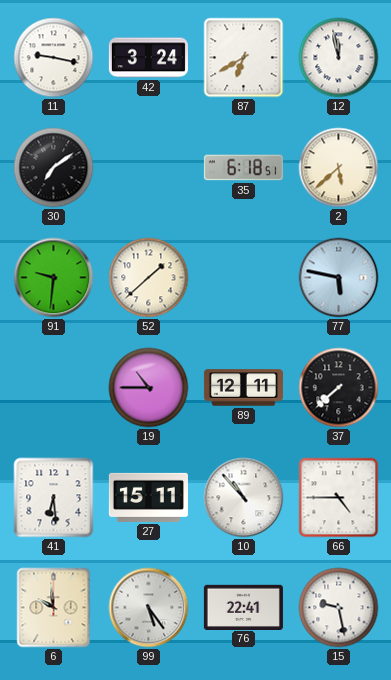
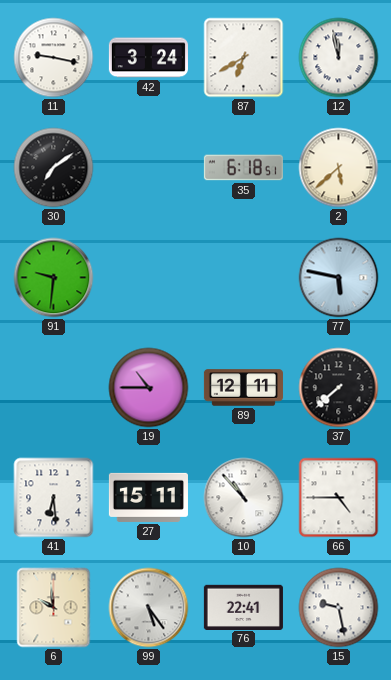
52: 1:38 -> none
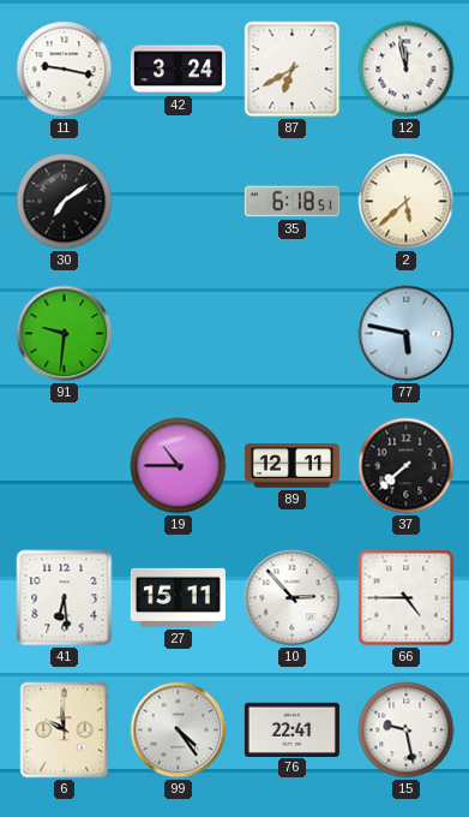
10: 10:53 -> 2:53
99: 5:24 -> 4:24
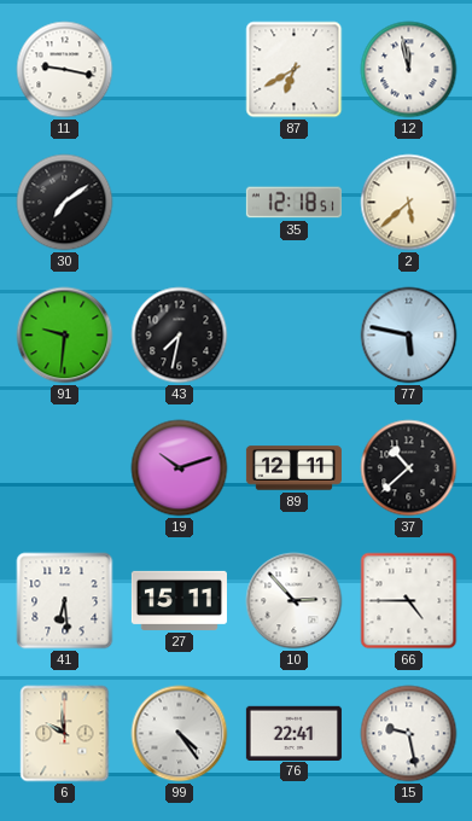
42: 3:24 -> none
35: 6:18 -> 12:18
43: none -> 7:32
19: 10:45 -> 10:12
37: 7:38 -> 10:38
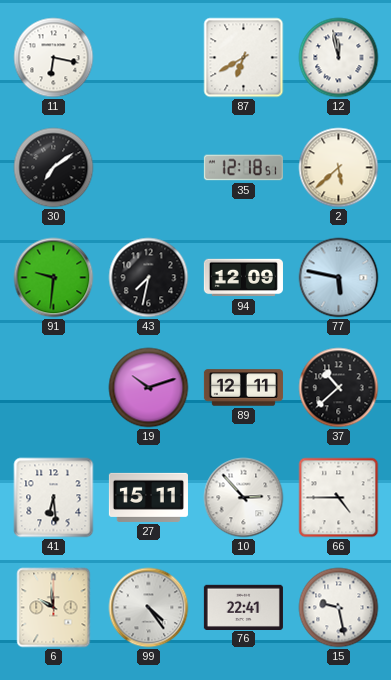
11: 9:17 -> 6:17
94: none -> 12:09
